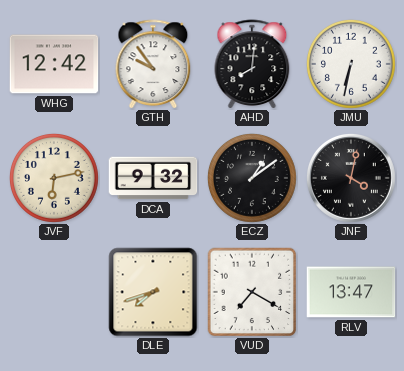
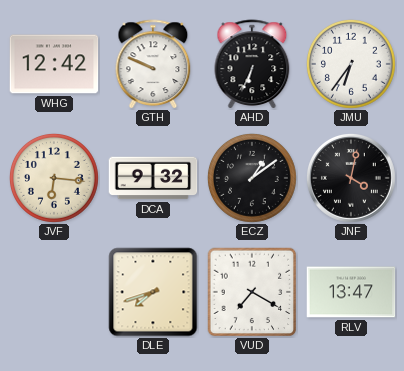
GTH: 9:54 -> 9:49
AHD: 8:01 -> 6:34
JMU: 6:32 -> 6:36
JVF: 6:13 -> 6:16
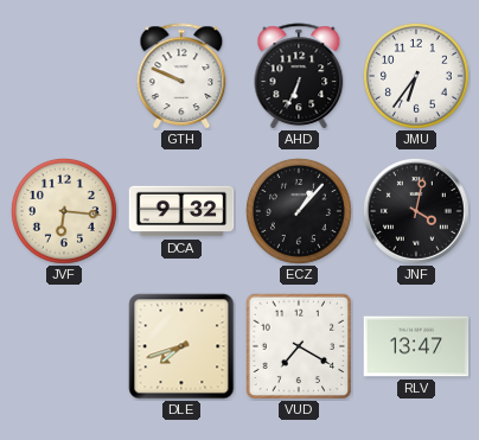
WHG: 12:42 -> none
ECZ: 1:09 -> 1:07
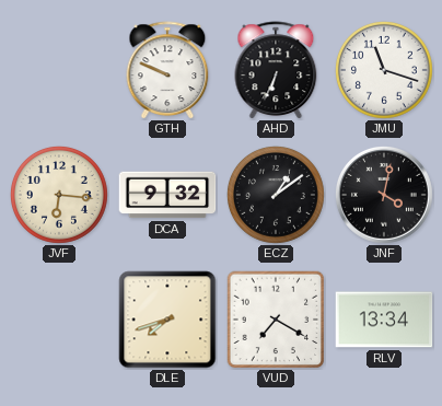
JMU: 6:36 -> 11:18
ECZ: 1:07 -> 1:09
RLV: 13:47 -> 13:34
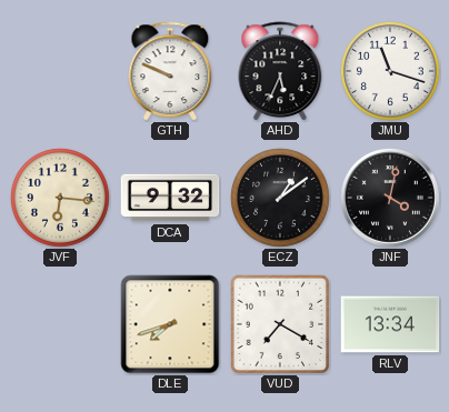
AHD: 6:34 -> 5:34
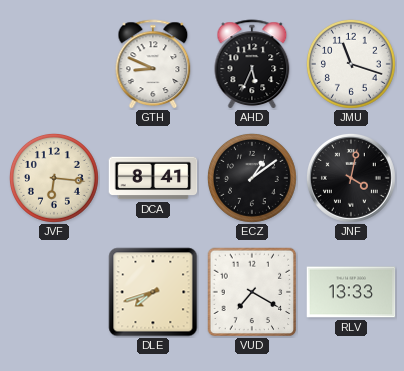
GTH: 9:49 -> 8:49
DCA: 9:32 -> 8:41
RLV: 13:34 -> 13:33
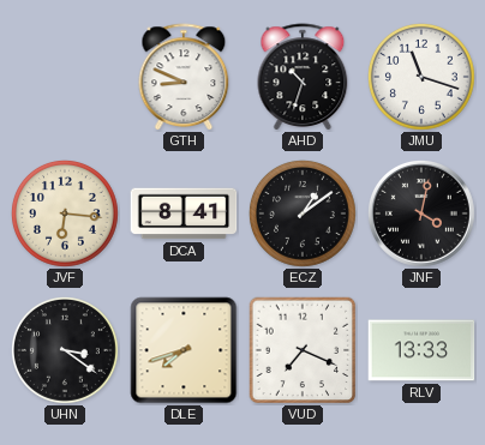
AHD: 5:34 -> 10:33
UHN: none -> 3:21
VUD: 7:20 -> 7:19
